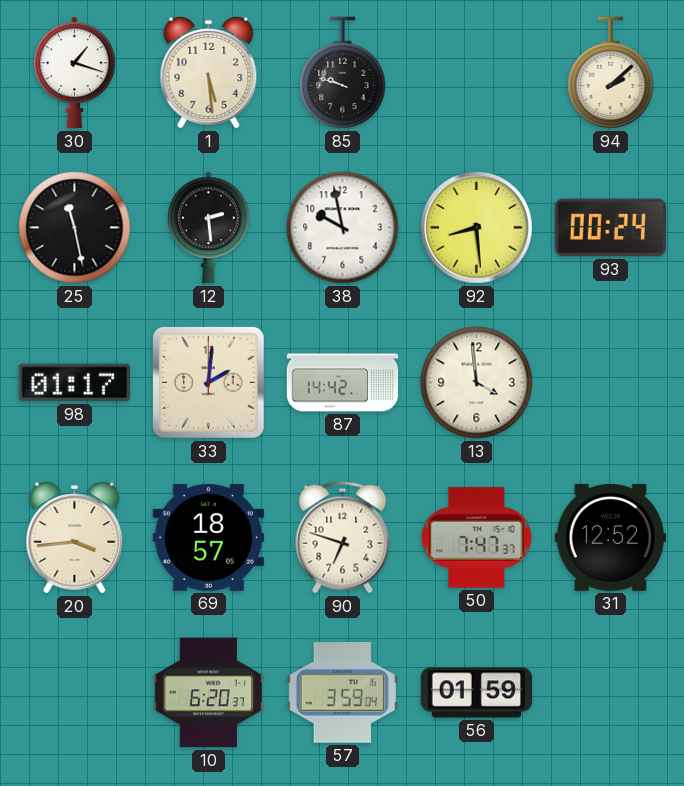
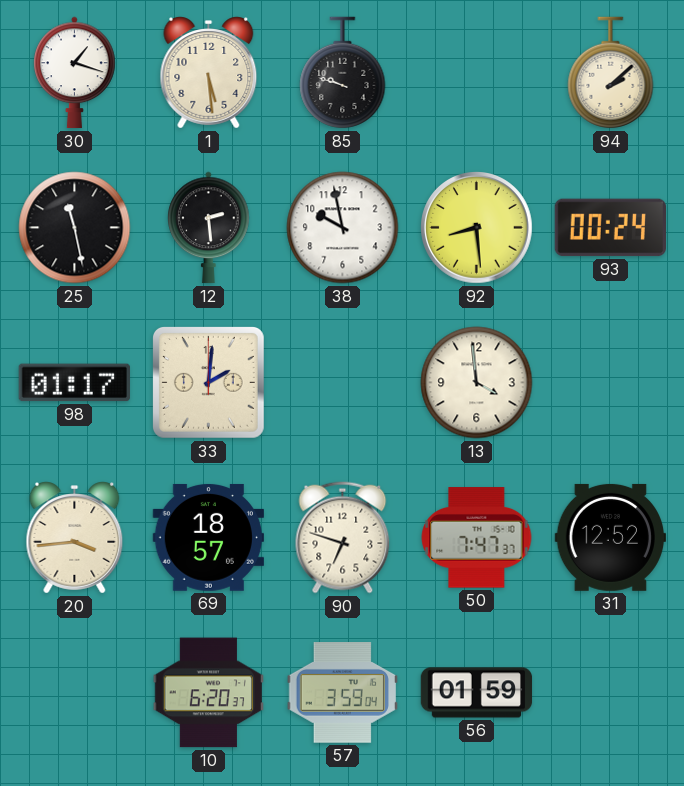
87: 14:42 -> none
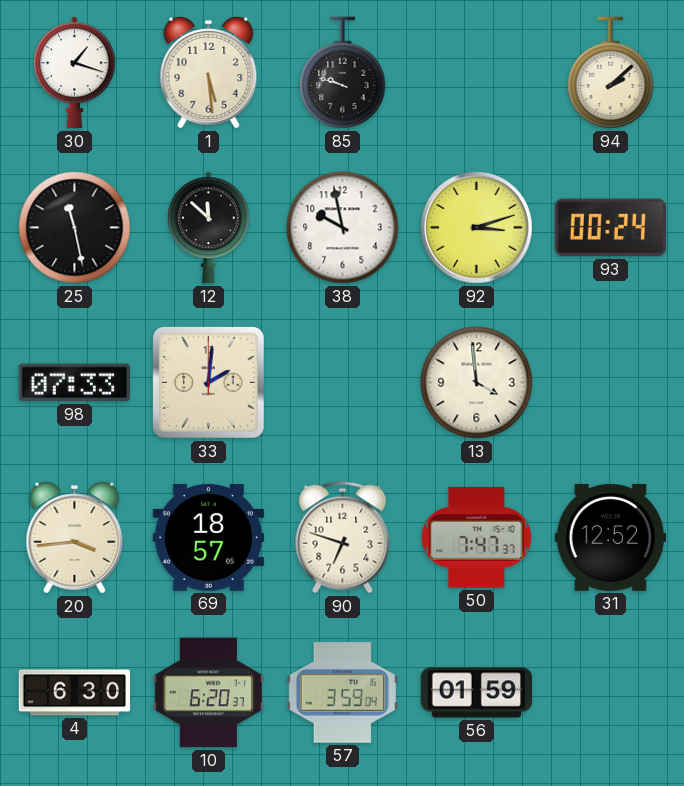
12: 2:29 -> 11:52
92: 8:29 -> 3:12
98: 01:17 -> 07:33
4: none -> 6:30
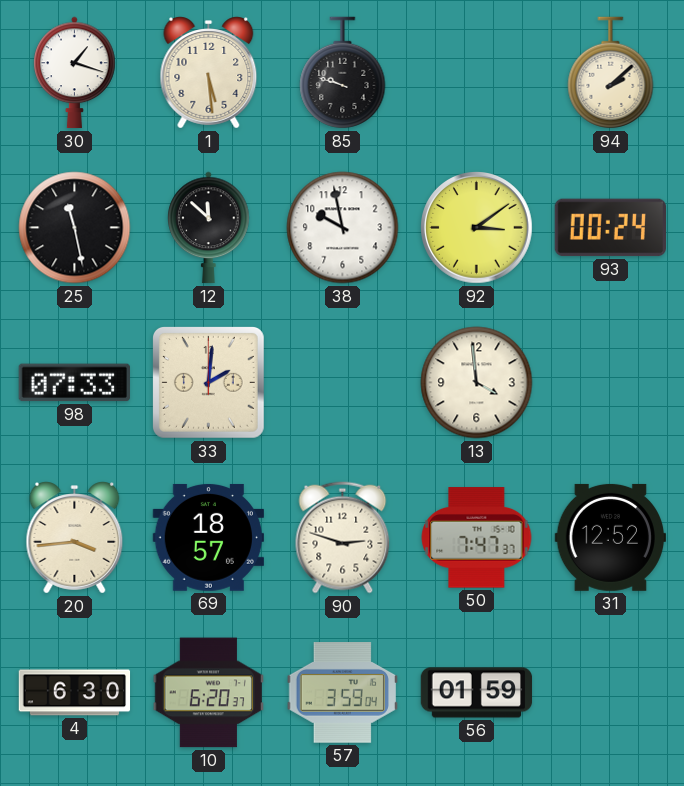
92: 3:12 -> 3:09
90: 6:48 -> 2:48
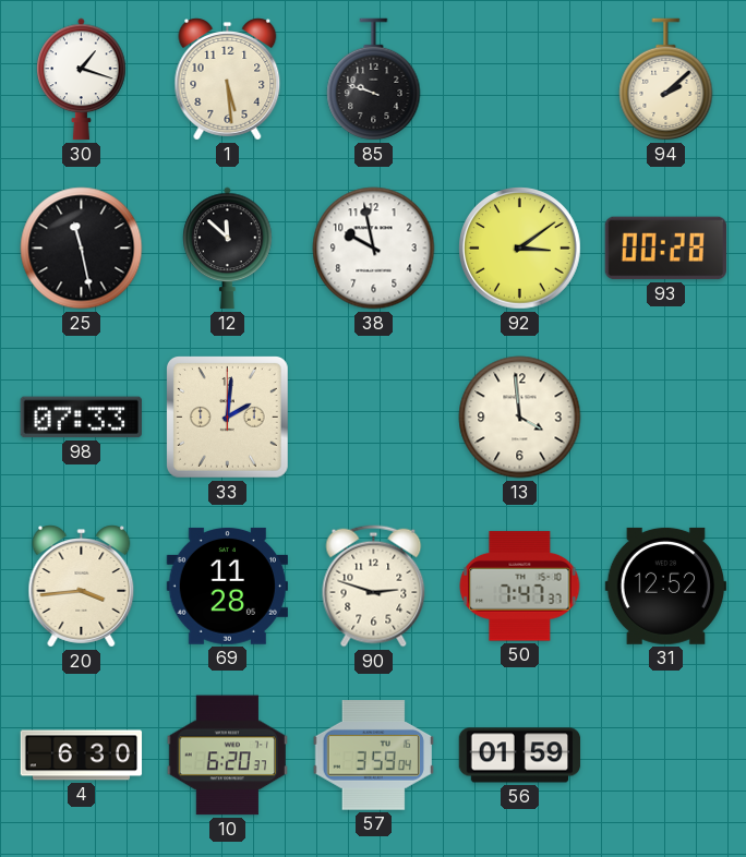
93: 00:24 -> 00:28
69: 18:57 -> 11:28
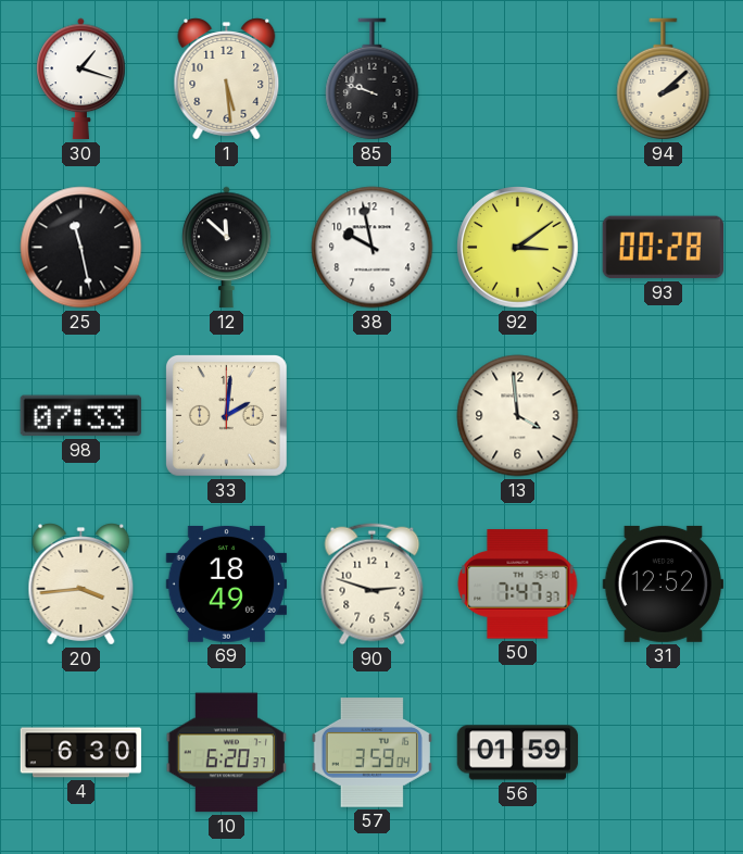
69: 11:28 -> 18:49
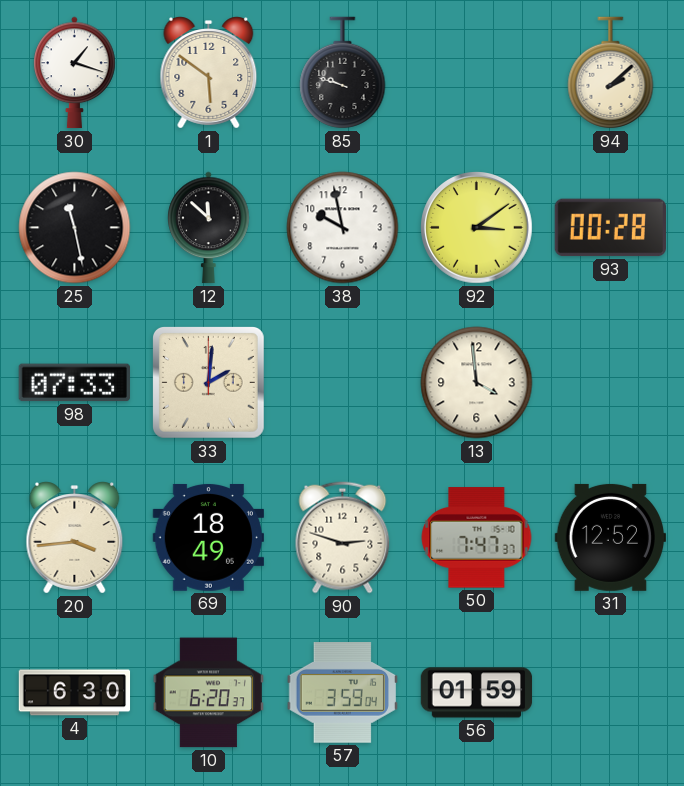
1: 5:29 -> 5:51
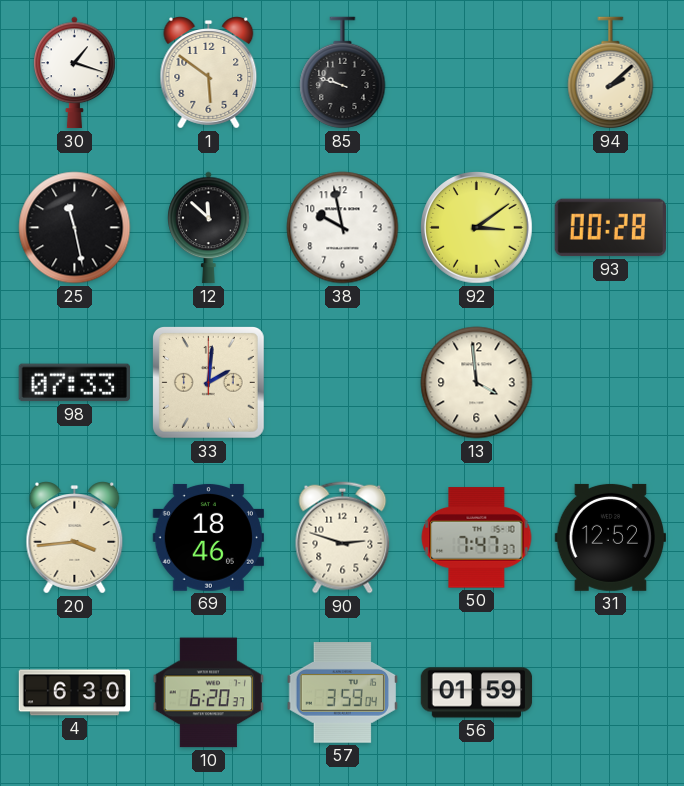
69: 18:49 -> 18:46
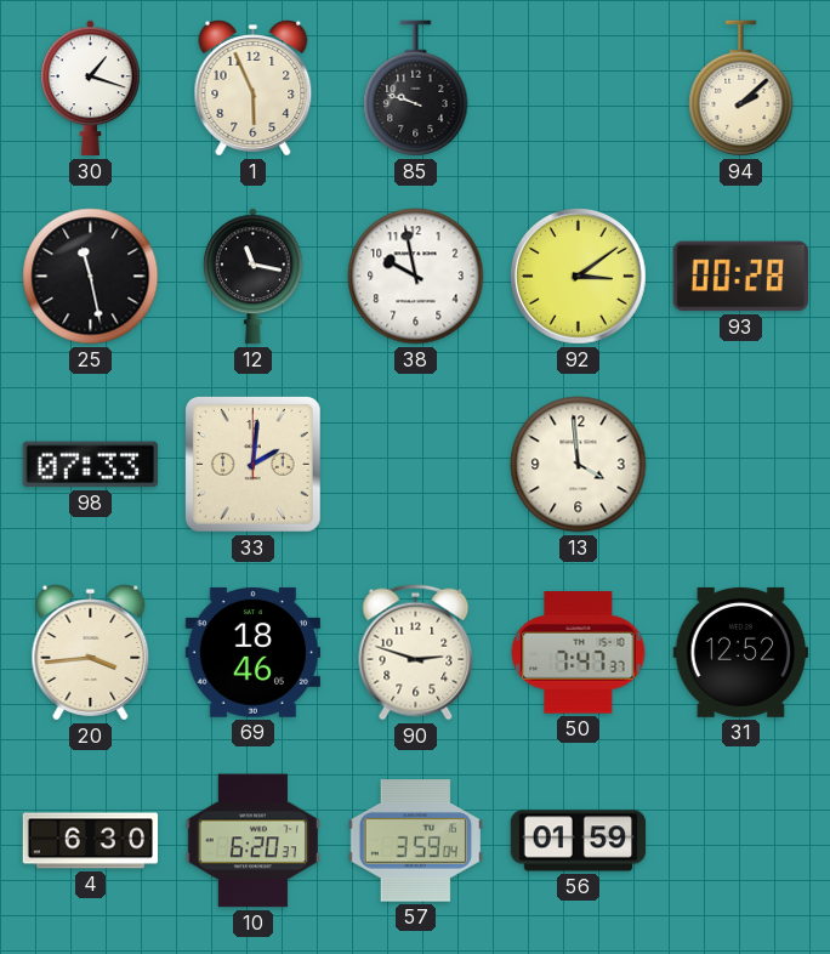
1: 5:51 -> 5:56
12: 11:52 -> 11:17
